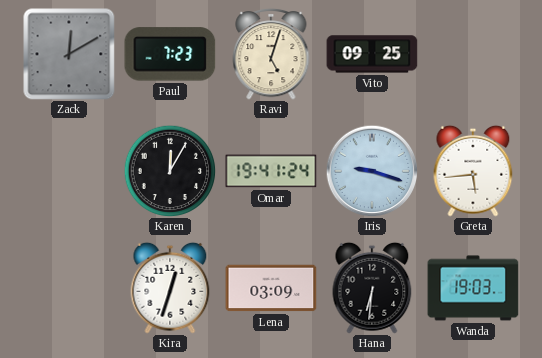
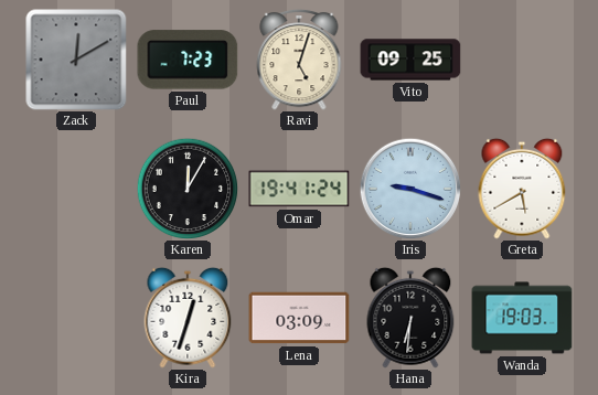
Greta: 5:44 -> 5:40
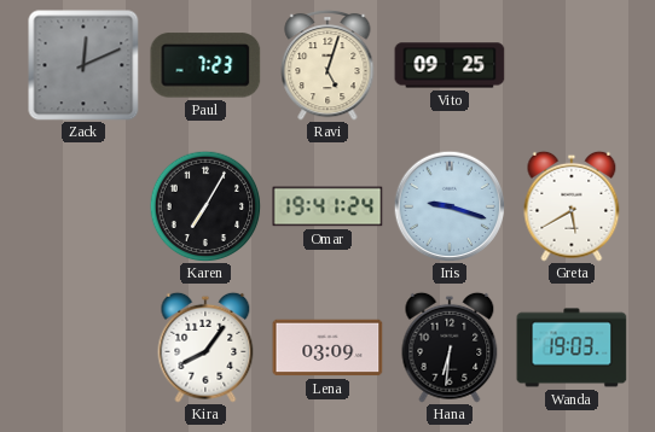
Zack: 12:10 -> 12:11
Karen: 12:05 -> 7:05
Kira: 12:33 -> 8:06
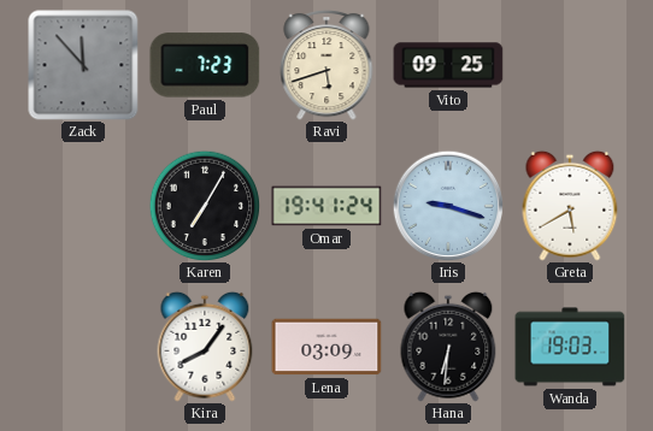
Zack: 12:11 -> 11:53
Ravi: 5:03 -> 5:42
